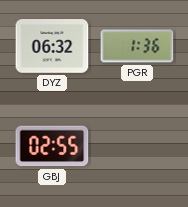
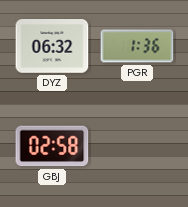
GBJ: 02:55 -> 02:58
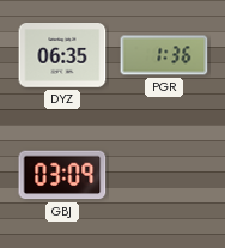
DYZ: 06:32 -> 06:35
GBJ: 02:58 -> 03:09
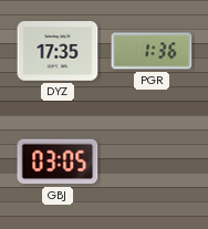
DYZ: 06:35 -> 17:35
GBJ: 03:09 -> 03:05
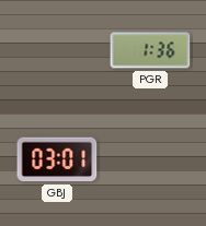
DYZ: 17:35 -> none
GBJ: 03:05 -> 03:01
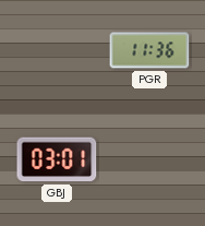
PGR: 1:36 -> 11:36
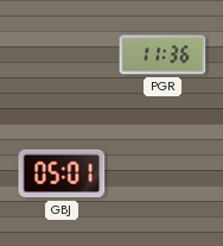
GBJ: 03:01 -> 05:01
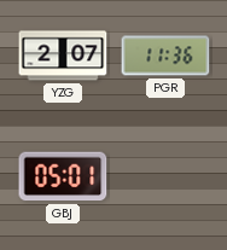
YZG: none -> 2:07
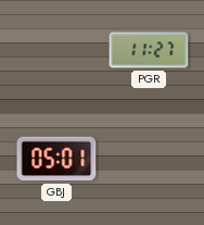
YZG: 2:07 -> none
PGR: 11:36 -> 11:27
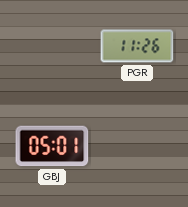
PGR: 11:27 -> 11:26
